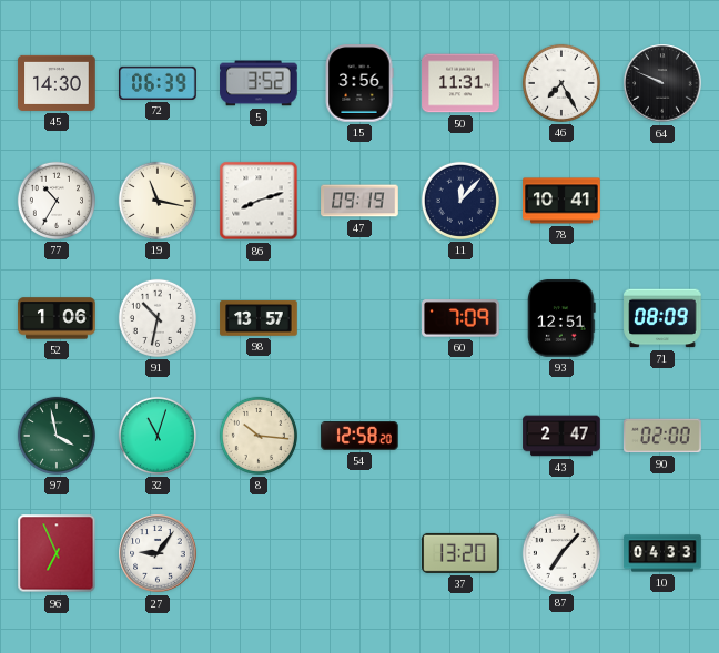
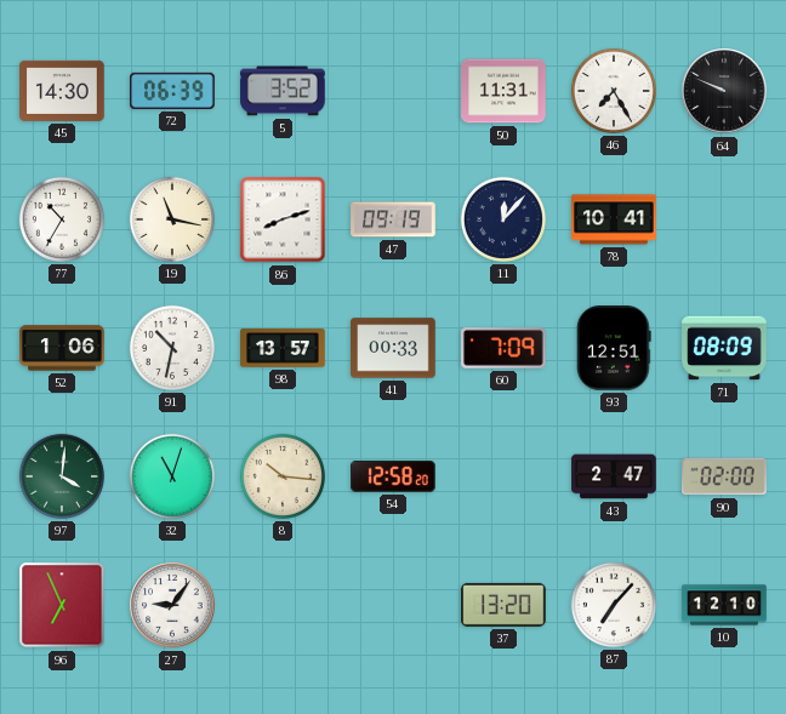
15: 3:56 -> none
41: none -> 00:33
97: 3:58 -> 4:01
10: 04:33 -> 12:10
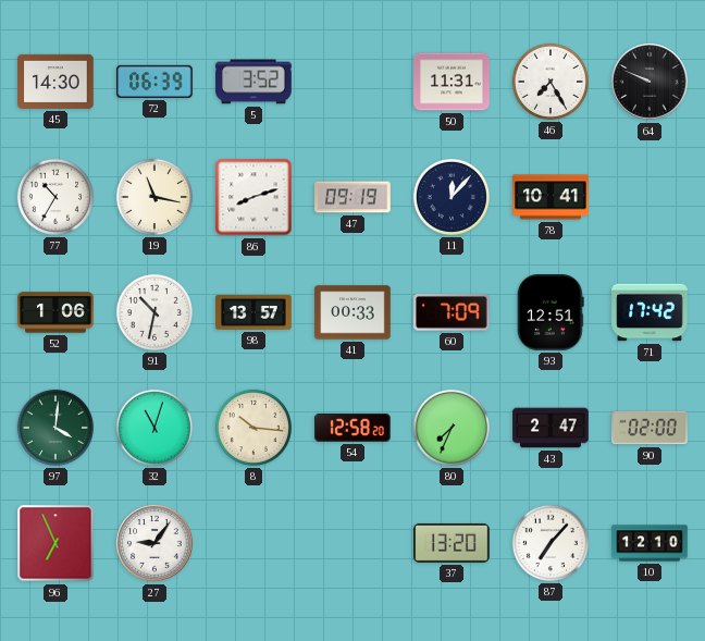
71: 08:09 -> 17:42
80: none -> 7:34
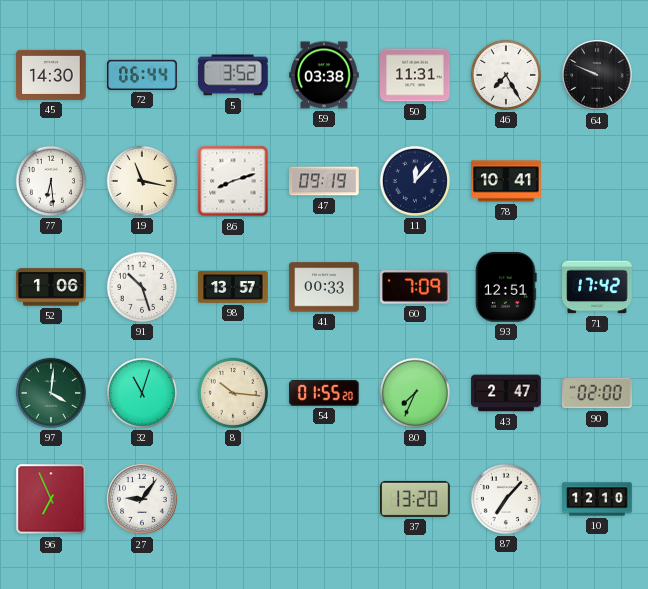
72: 06:39 -> 06:44
59: none -> 03:38
77: 10:35 -> 6:29
91: 10:32 -> 10:27
54: 12:58 -> 01:55
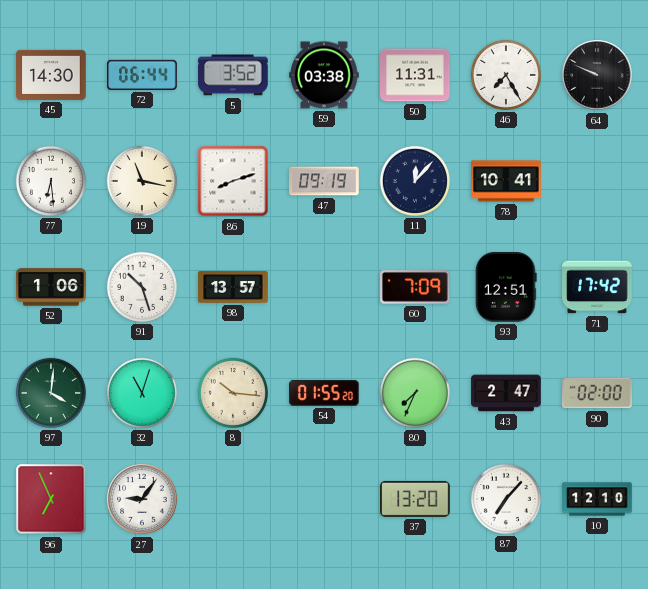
41: 00:33 -> none
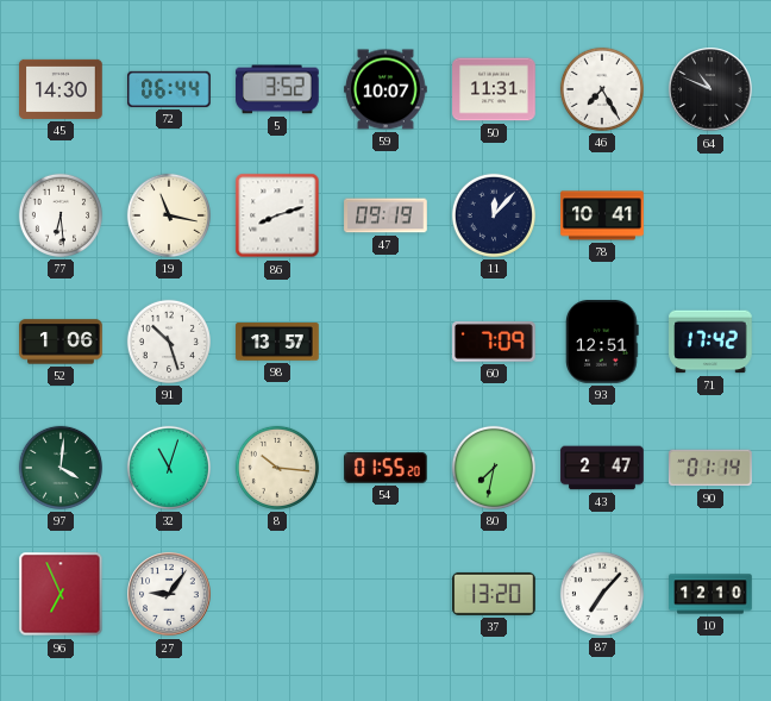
59: 03:38 -> 10:07
64: 9:49 -> 10:49
80: 7:34 -> 7:32
90: 02:00 -> 01:14
